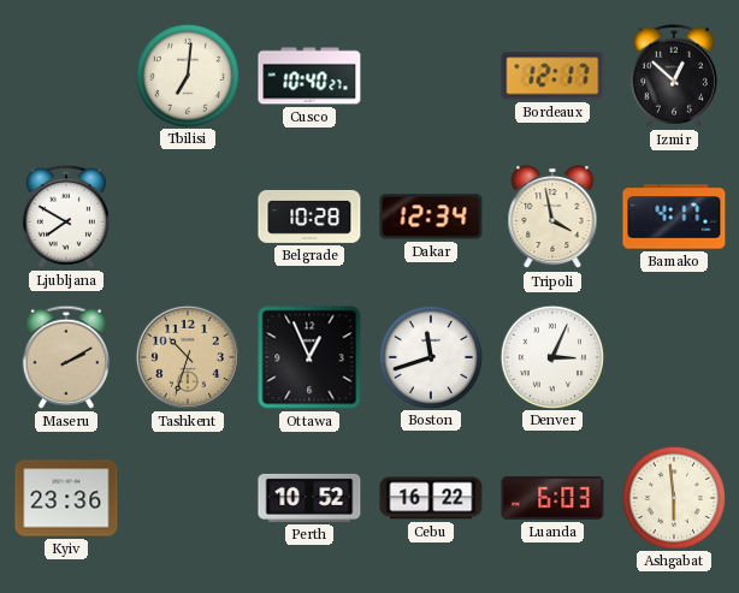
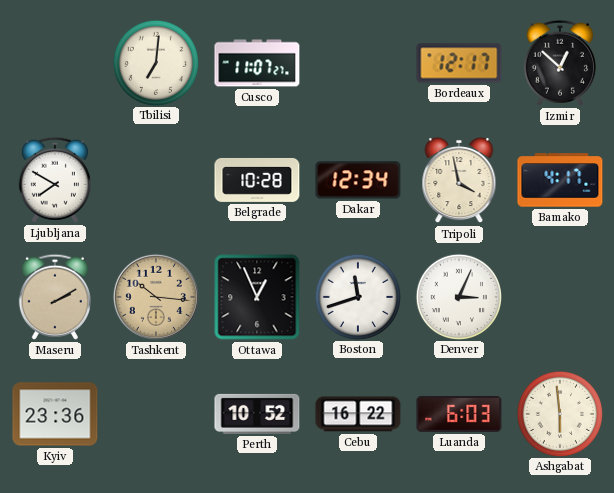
Cusco: 10:40 -> 11:07
Tashkent: 10:33 -> 10:16
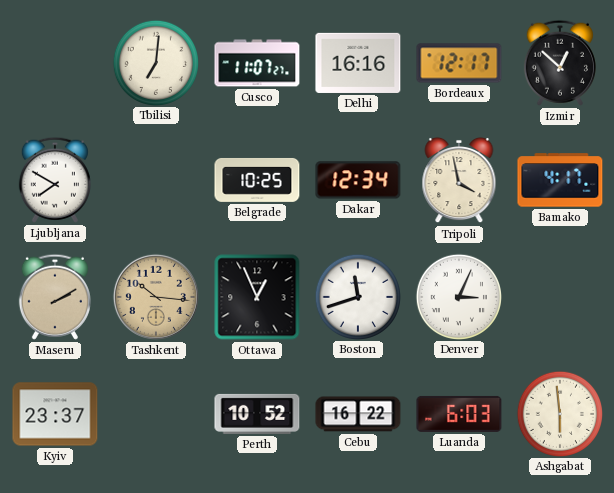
Delhi: none -> 16:16
Belgrade: 10:28 -> 10:25
Kyiv: 23:36 -> 23:37
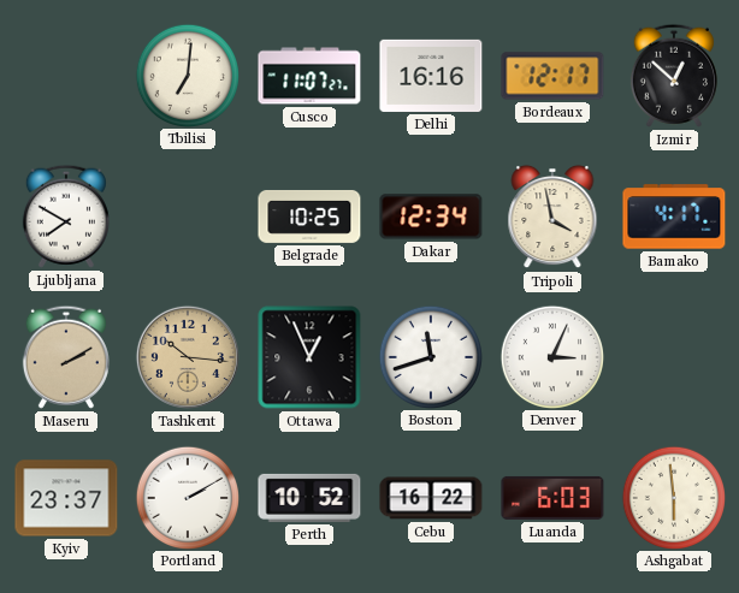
Portland: none -> 2:10
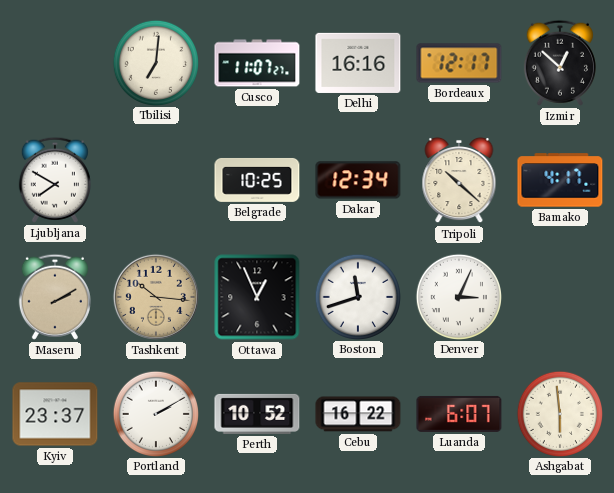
Tripoli: 3:58 -> 10:22
Luanda: 6:03 -> 6:07
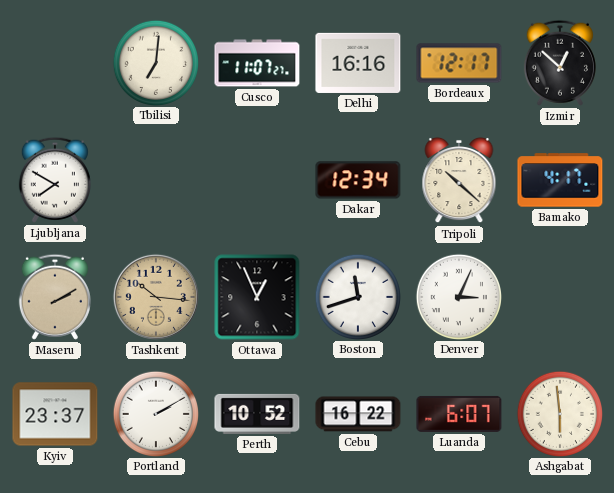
Belgrade: 10:25 -> none
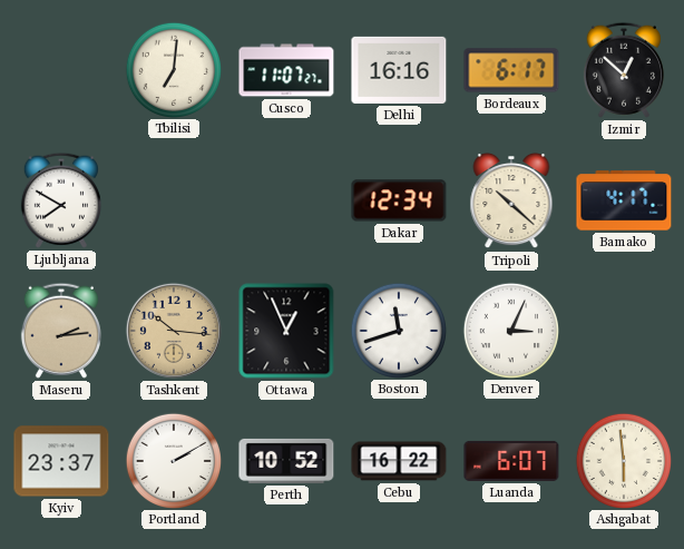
Bordeaux: 12:17 -> 6:17
Maseru: 2:10 -> 2:14
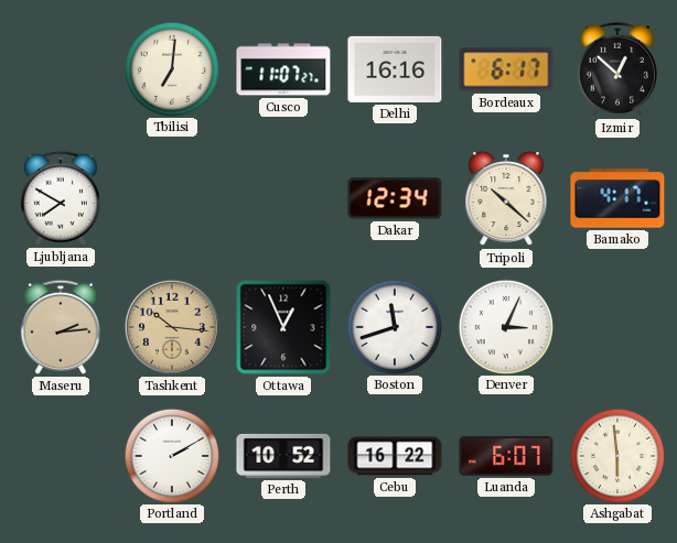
Kyiv: 23:37 -> none
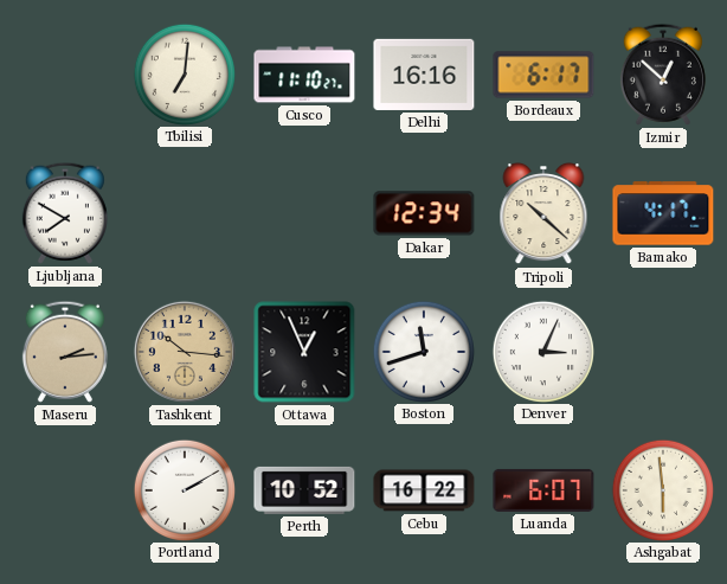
Cusco: 11:07 -> 11:10
